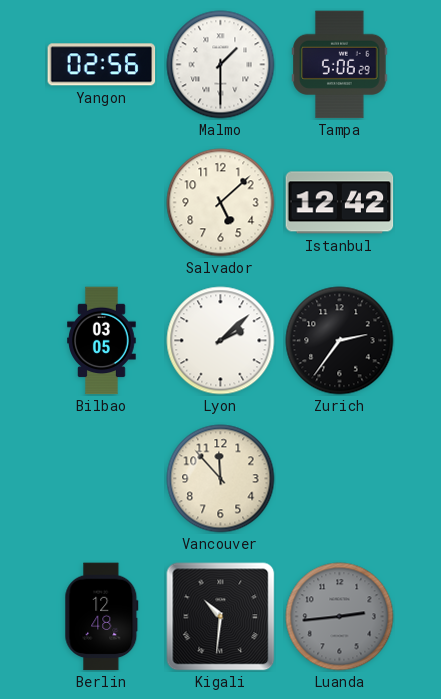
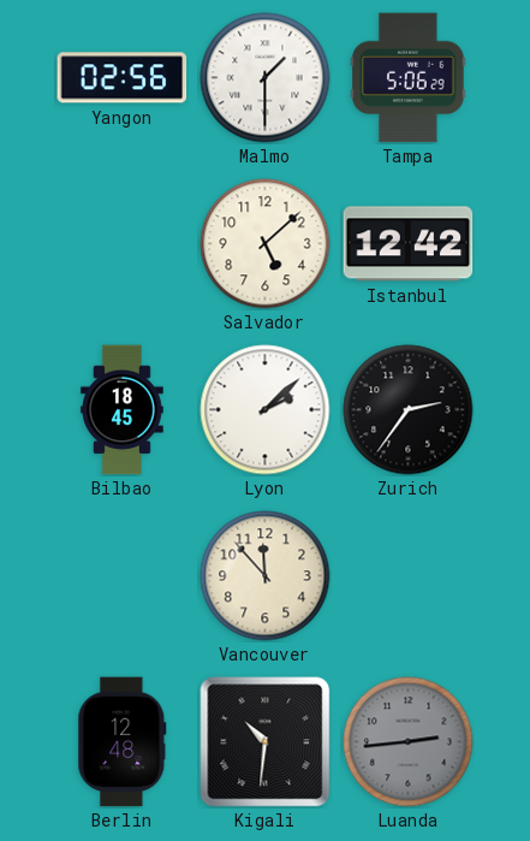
Bilbao: 03:05 -> 18:45
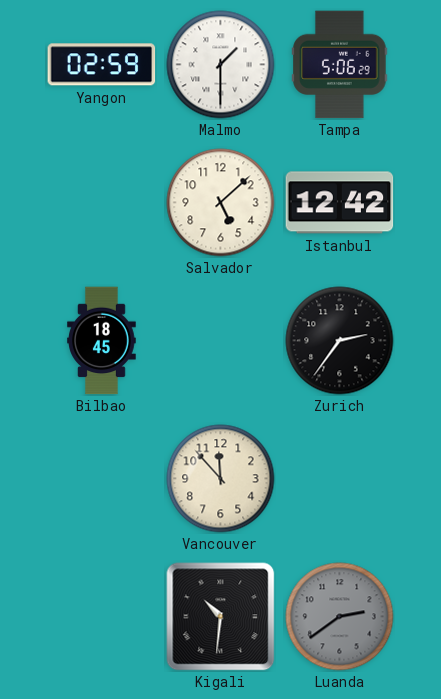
Yangon: 02:56 -> 02:59
Lyon: 2:08 -> none
Berlin: 12:48 -> none
Luanda: 2:44 -> 2:39
